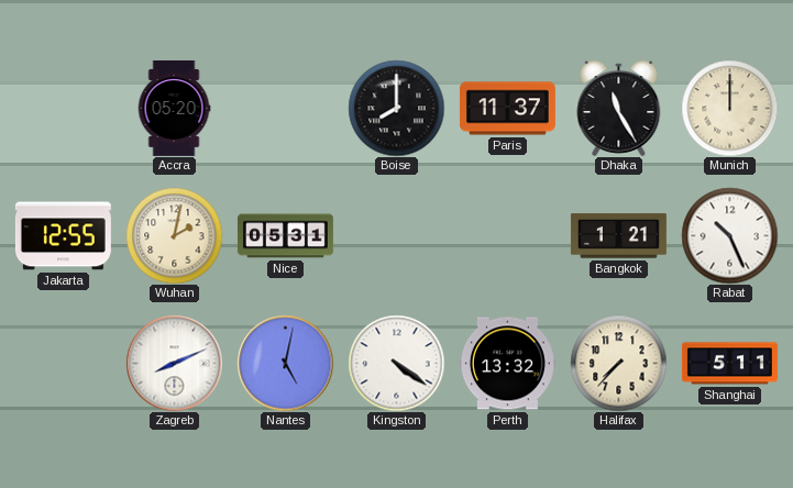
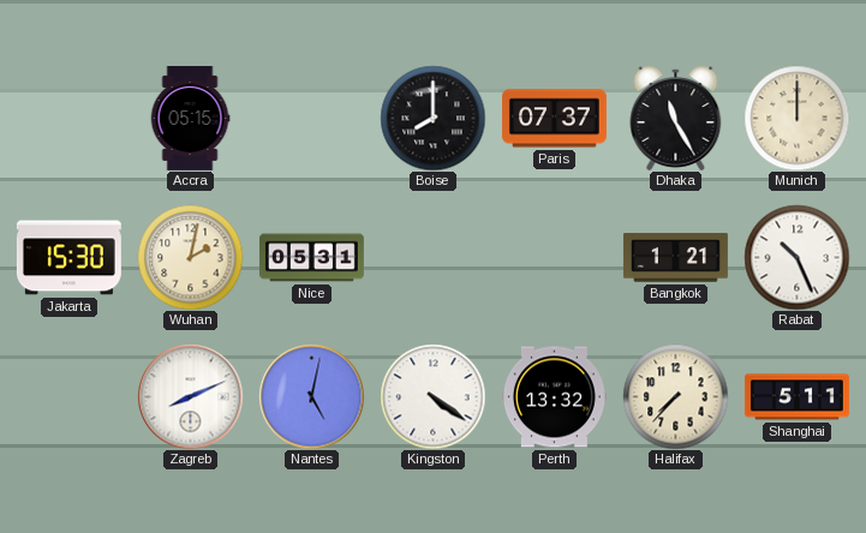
Accra: 05:20 -> 05:15
Paris: 11:37 -> 07:37
Jakarta: 12:55 -> 15:30
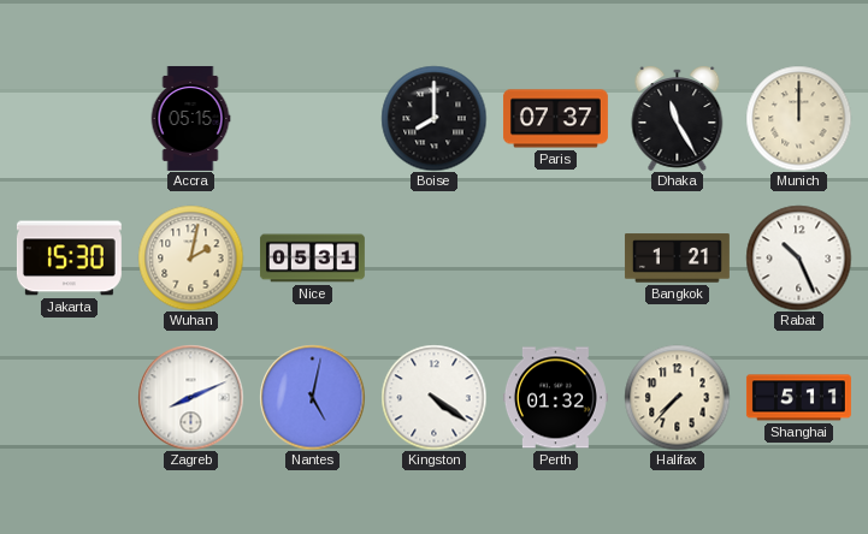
Perth: 13:32 -> 01:32
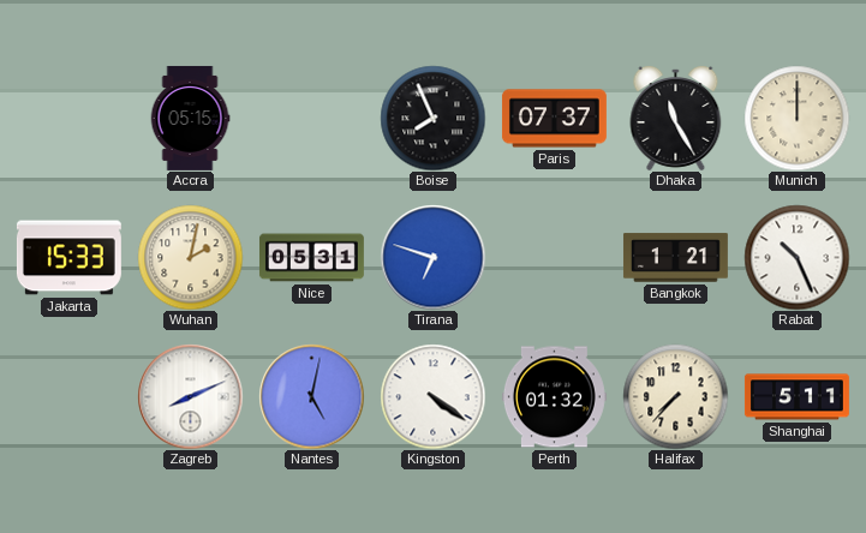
Boise: 8:00 -> 7:56
Jakarta: 15:30 -> 15:33
Tirana: none -> 6:48
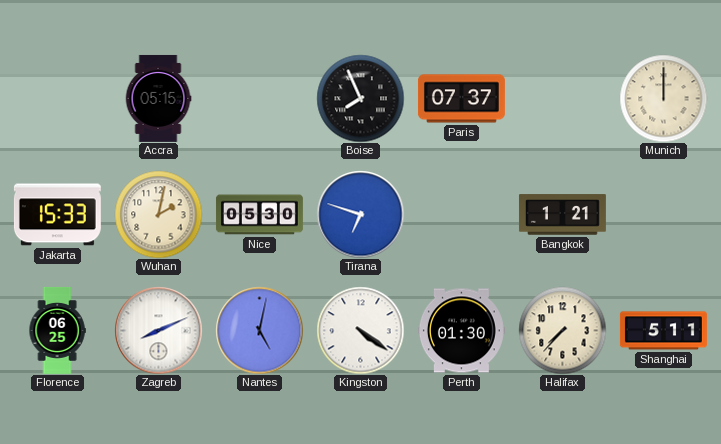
Dhaka: 11:25 -> none
Nice: 05:31 -> 05:30
Rabat: 10:26 -> none
Florence: none -> 06:25
Perth: 01:32 -> 01:30
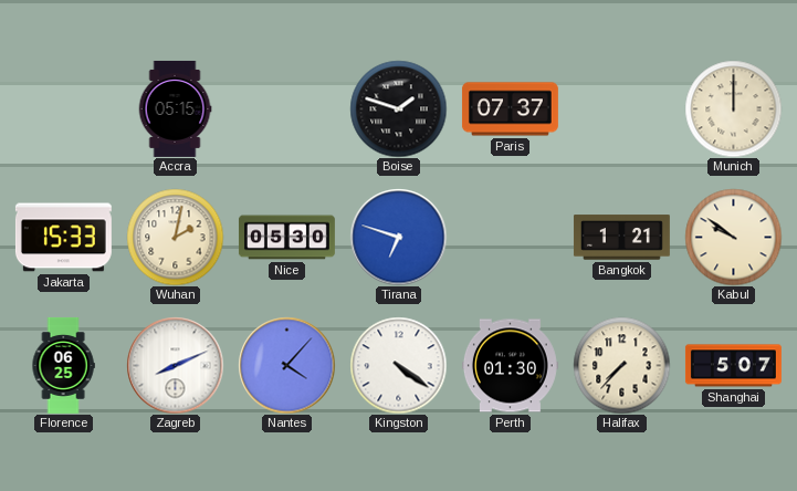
Boise: 7:56 -> 1:48
Kabul: none -> 9:51
Nantes: 5:02 -> 4:07
Shanghai: 5:11 -> 5:07
